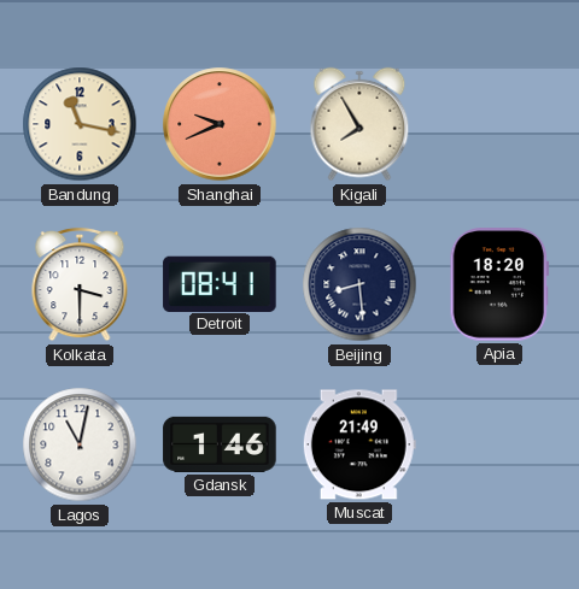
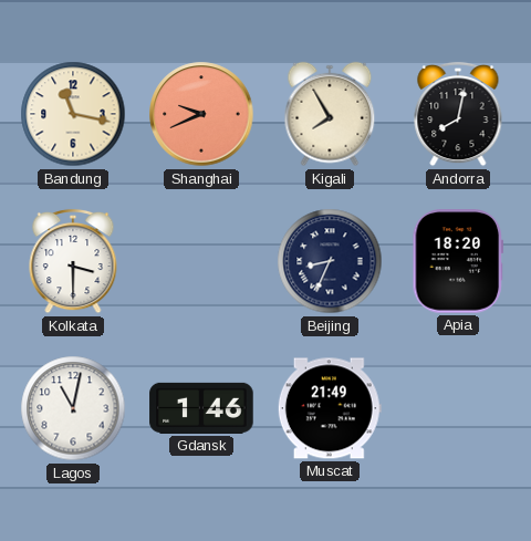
Andorra: none -> 8:02
Detroit: 08:41 -> none
Beijing: 8:29 -> 8:34
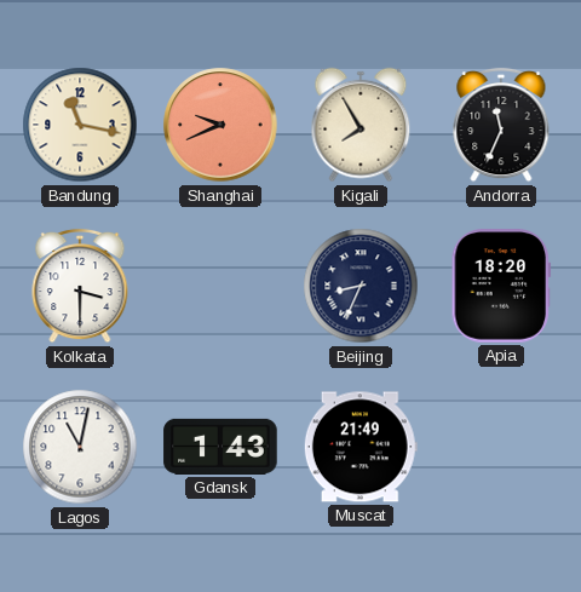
Andorra: 8:02 -> 11:34
Gdansk: 1:46 -> 1:43
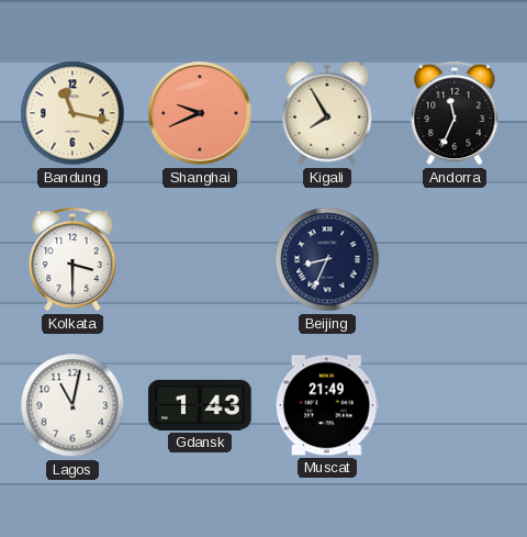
Apia: 18:20 -> none
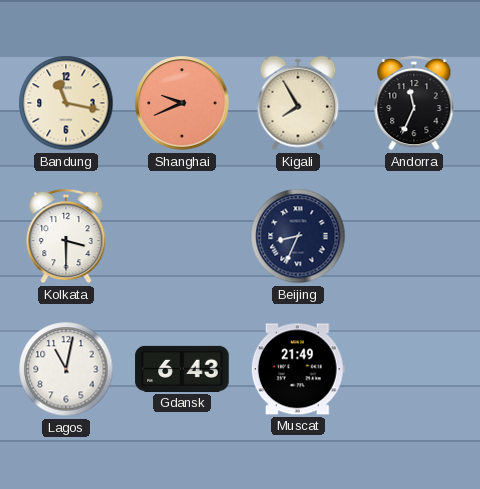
Gdansk: 1:43 -> 6:43
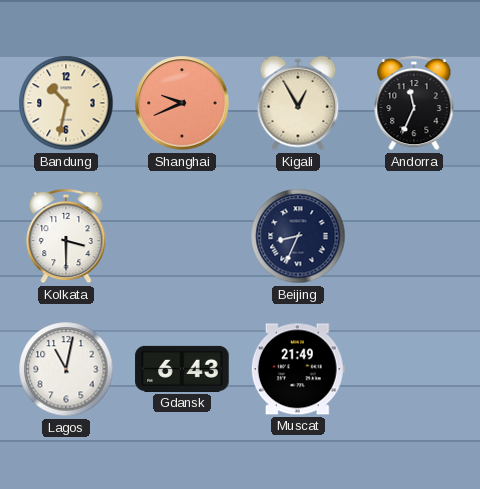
Bandung: 11:17 -> 10:32
Kigali: 7:55 -> 12:55
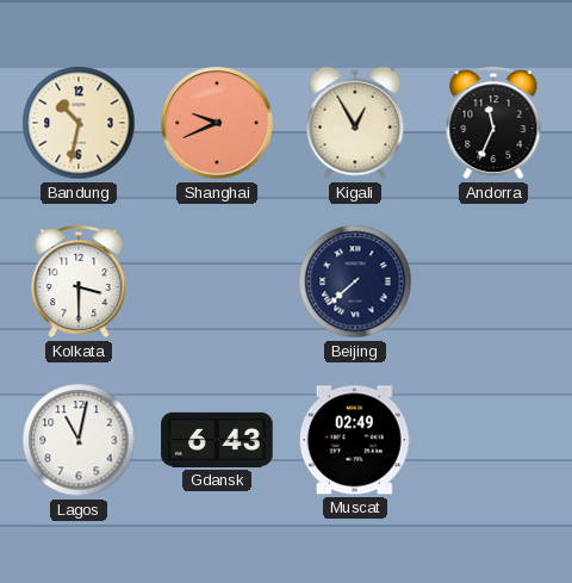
Beijing: 8:34 -> 7:38
Muscat: 21:49 -> 02:49
